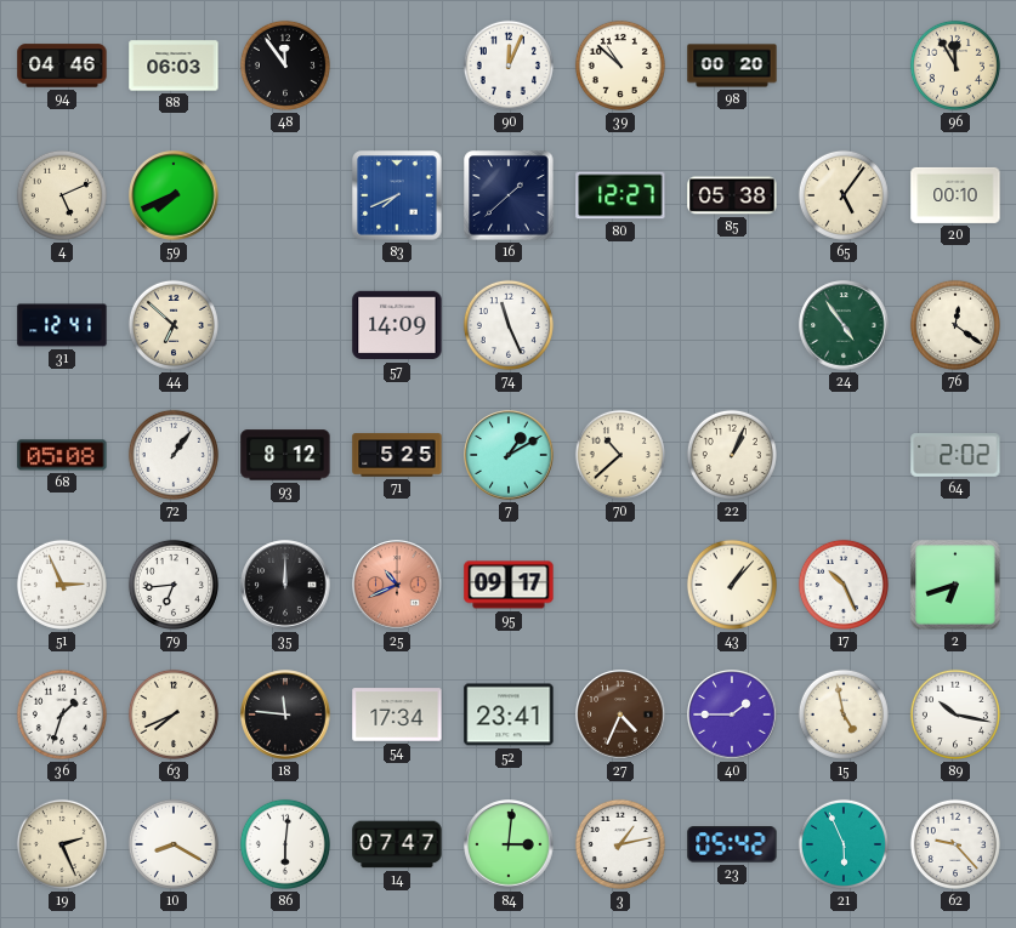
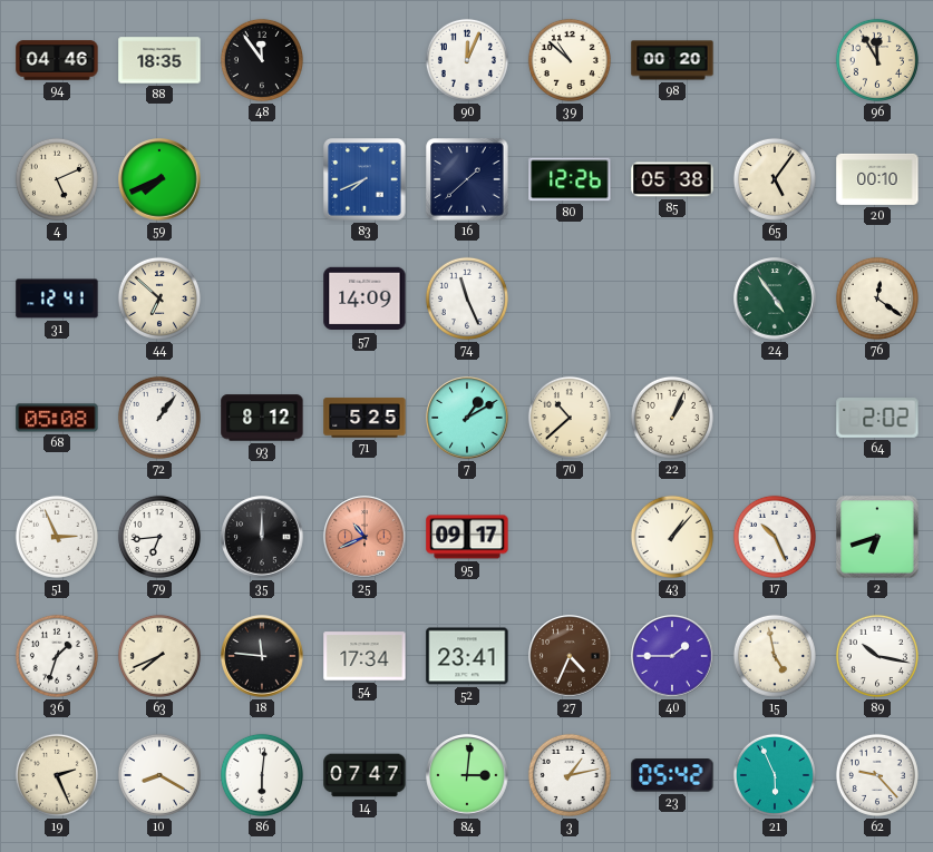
88: 06:03 -> 18:35
80: 12:27 -> 12:26
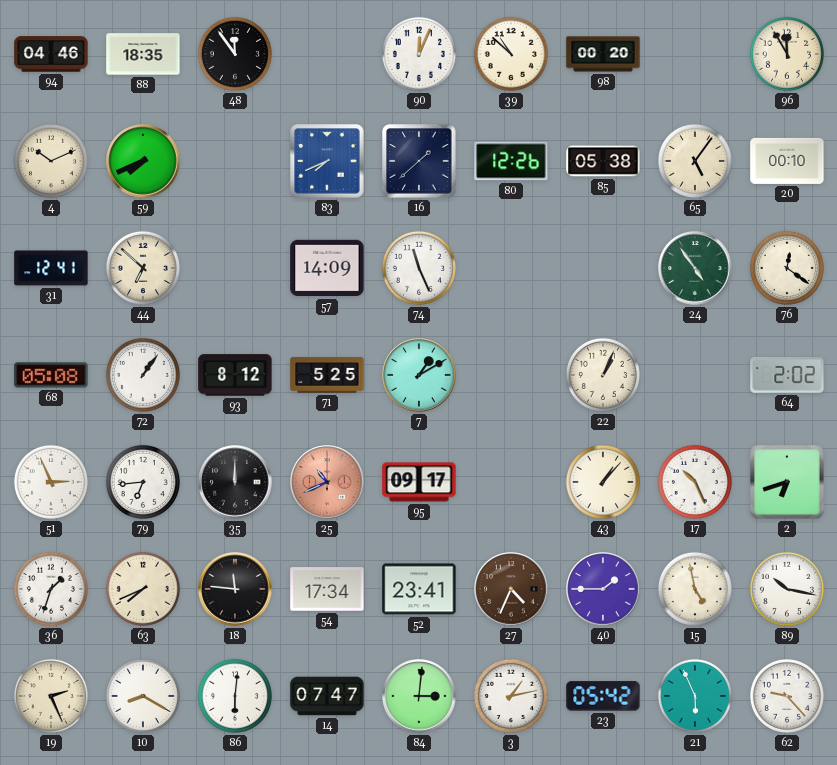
4: 5:11 -> 10:11
70: 10:38 -> none
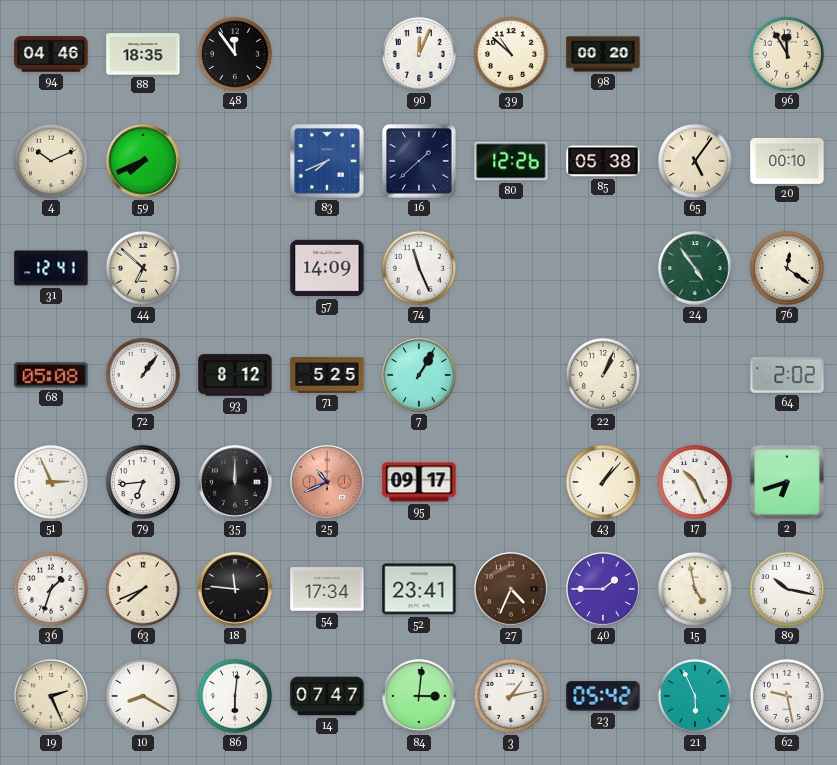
7: 1:10 -> 1:05
62: 9:23 -> 9:28
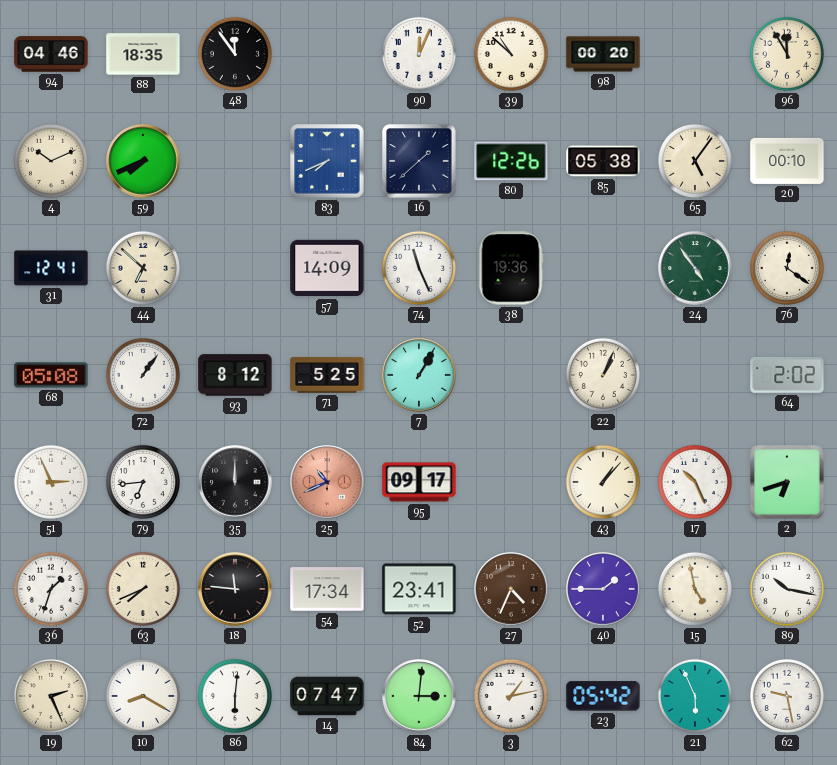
38: none -> 19:36
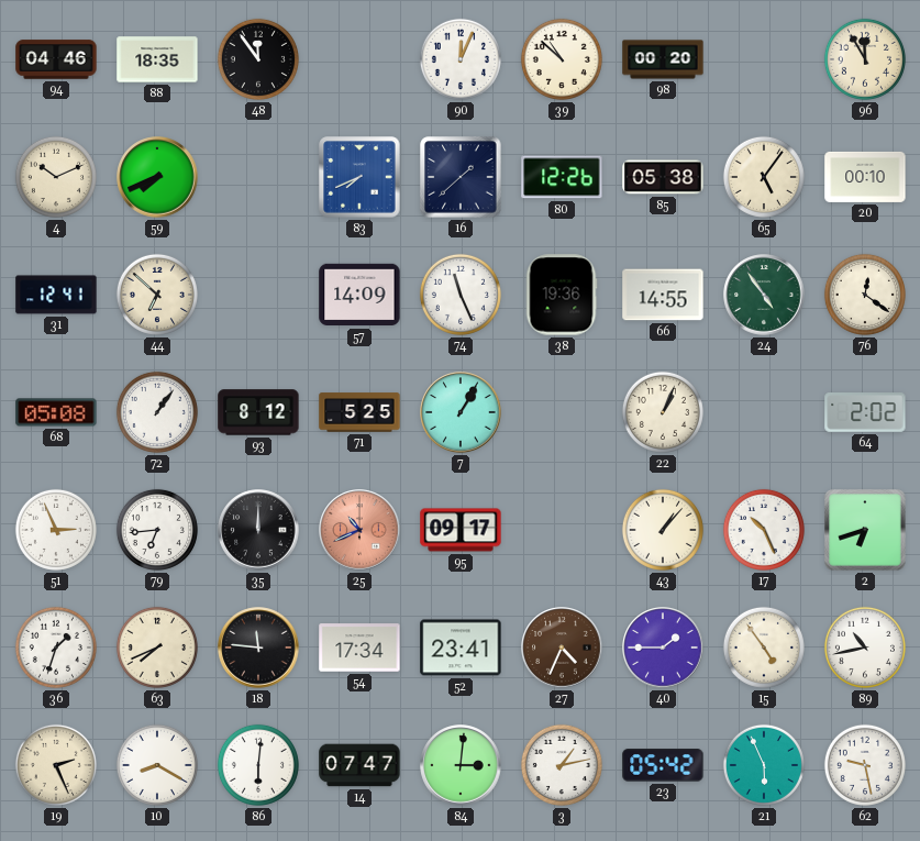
66: none -> 14:55
15: 4:58 -> 4:54
89: 10:17 -> 10:43
